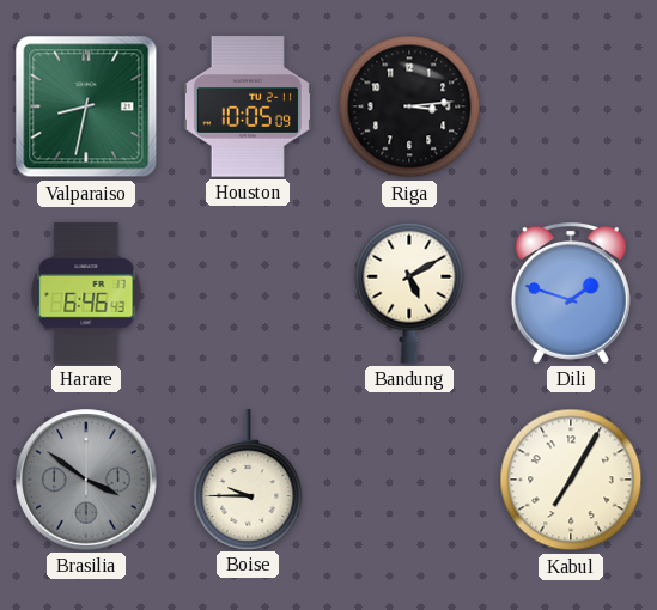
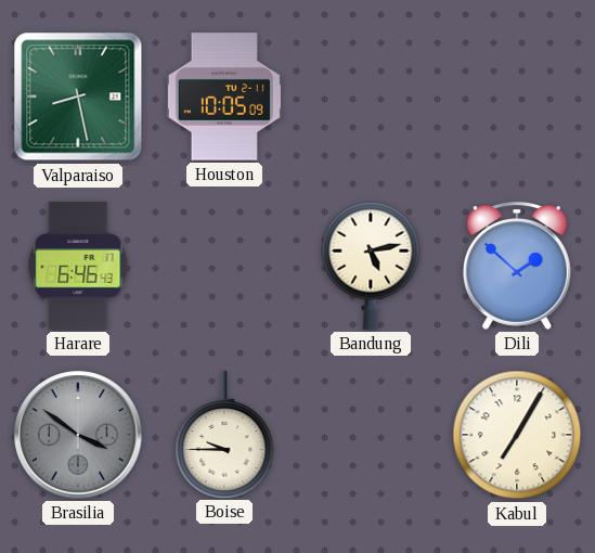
Valparaiso: 8:32 -> 8:28
Riga: 3:14 -> none
Bandung: 5:10 -> 5:13
Dili: 1:48 -> 1:52
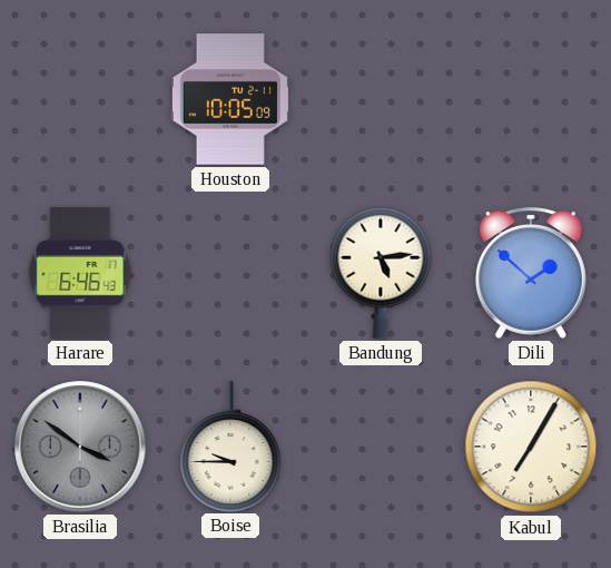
Valparaiso: 8:28 -> none
Bandung: 5:13 -> 5:14
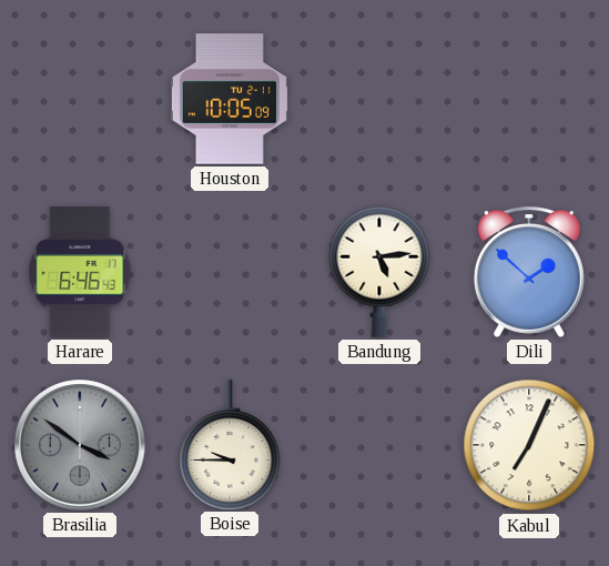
Kabul: 7:05 -> 7:04
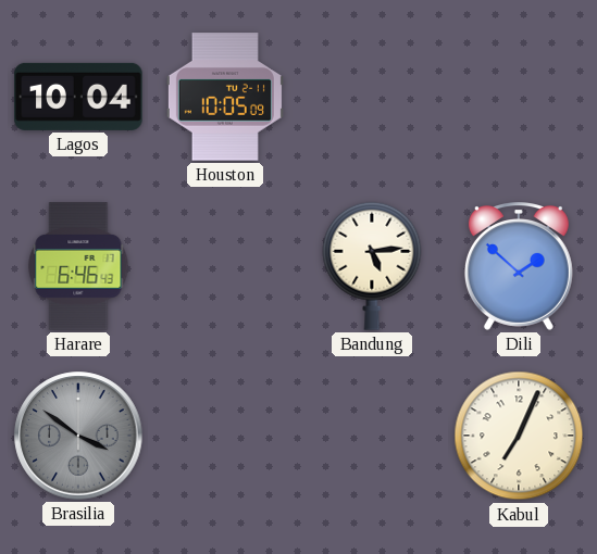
Lagos: none -> 10:04
Boise: 9:45 -> none
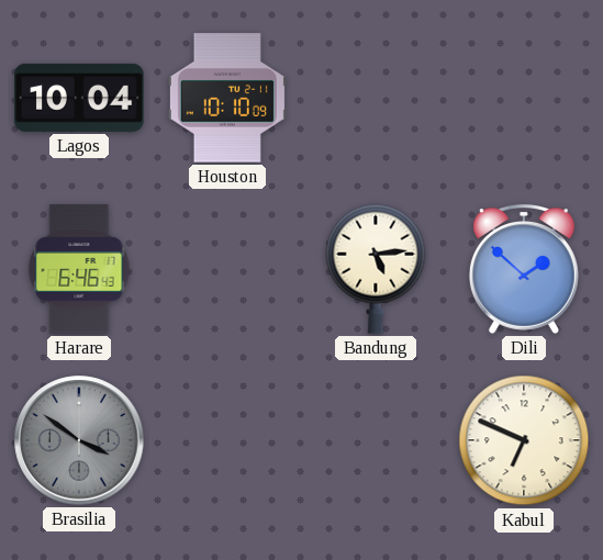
Houston: 10:05 -> 10:10
Kabul: 7:04 -> 6:49
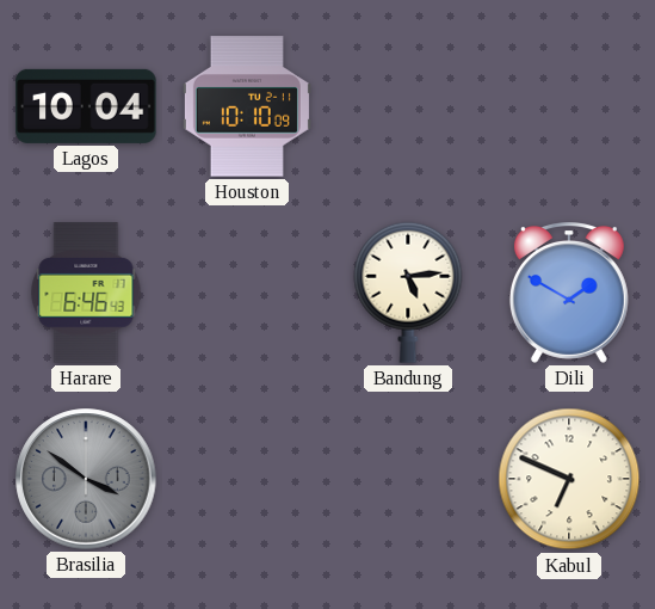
Dili: 1:52 -> 1:50
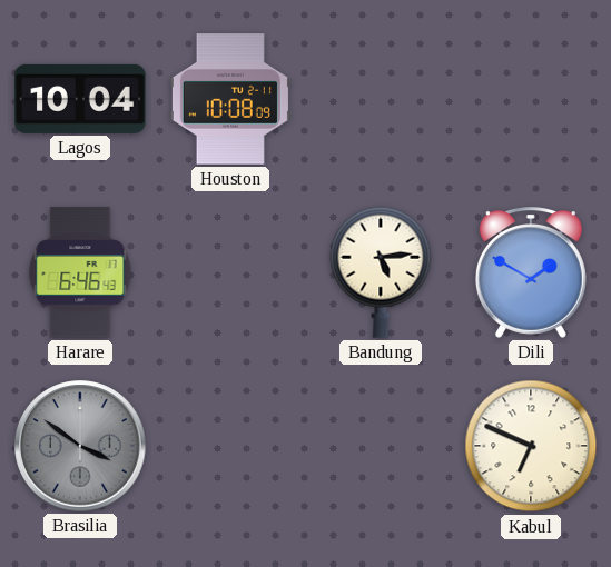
Houston: 10:10 -> 10:08
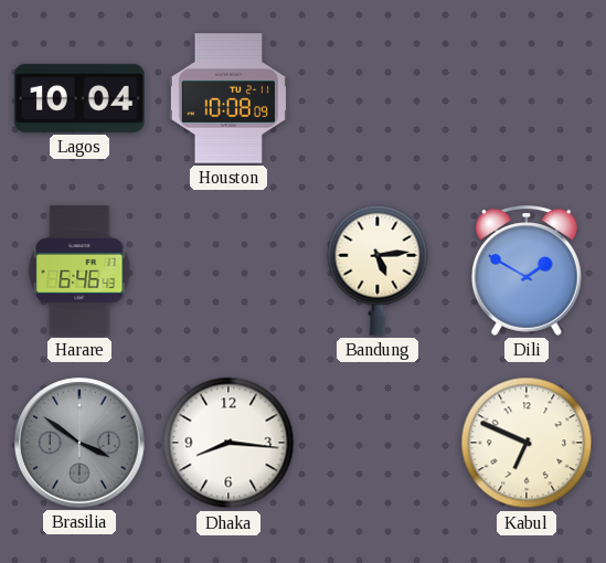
Dhaka: none -> 8:16
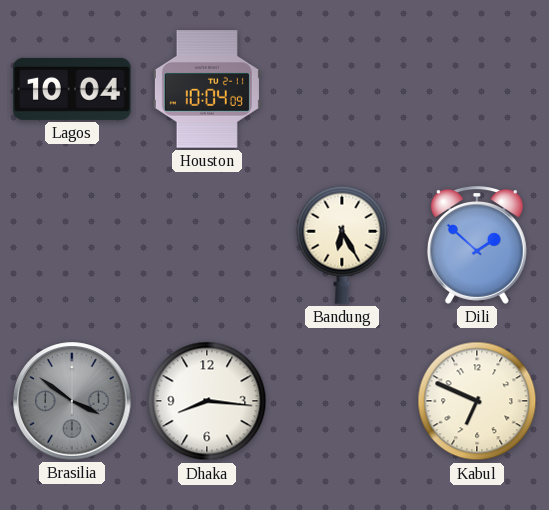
Houston: 10:08 -> 10:04
Harare: 6:46 -> none
Bandung: 5:14 -> 6:25
Dili: 1:50 -> 1:52
